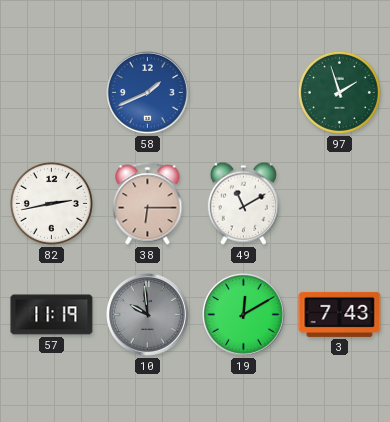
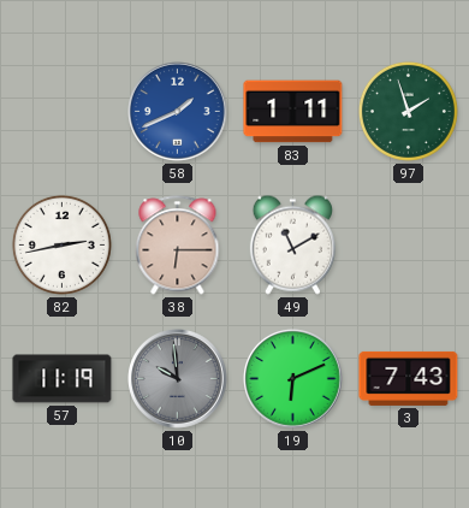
83: none -> 1:11
19: 12:10 -> 6:11
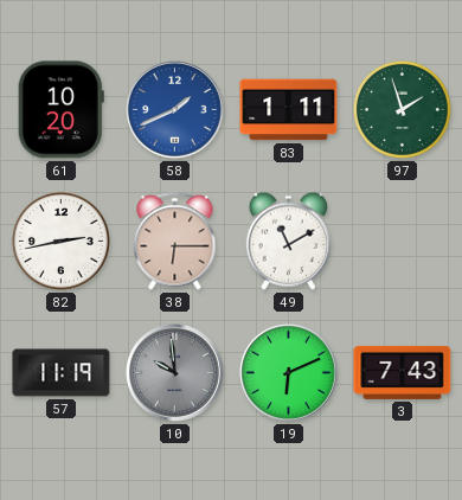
61: none -> 10:20
